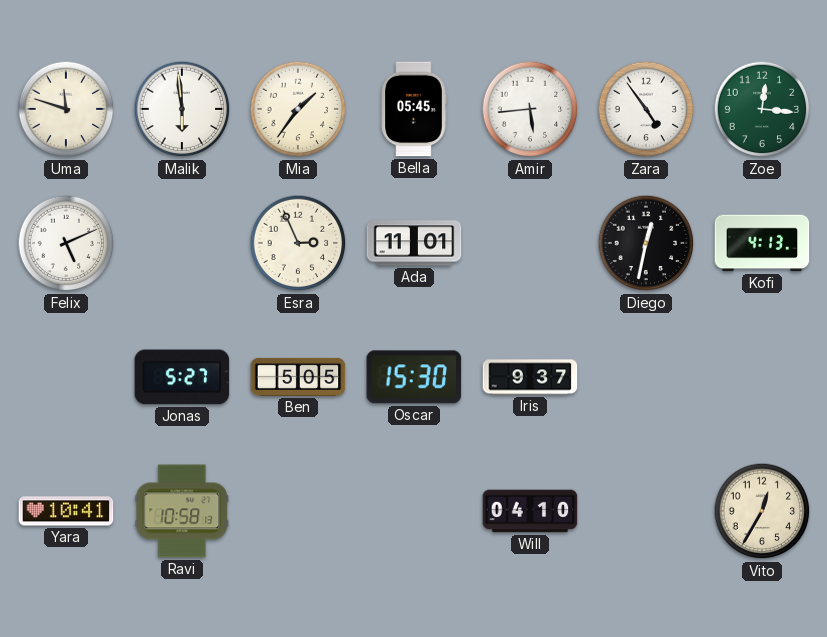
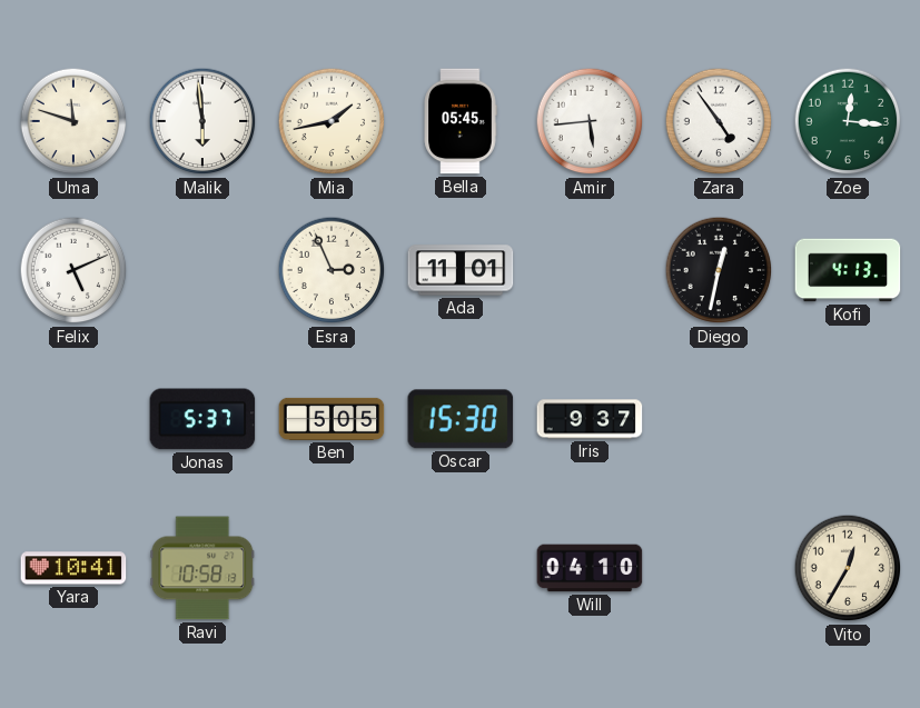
Mia: 1:36 -> 1:43
Jonas: 5:27 -> 5:37
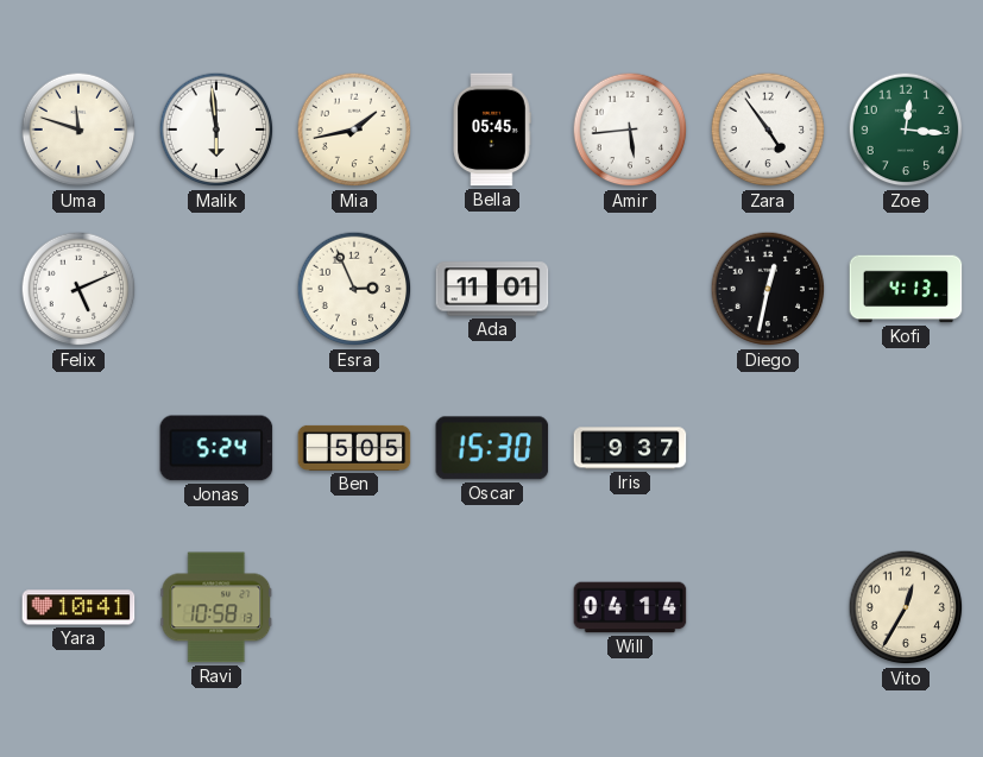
Jonas: 5:37 -> 5:24
Will: 04:10 -> 04:14
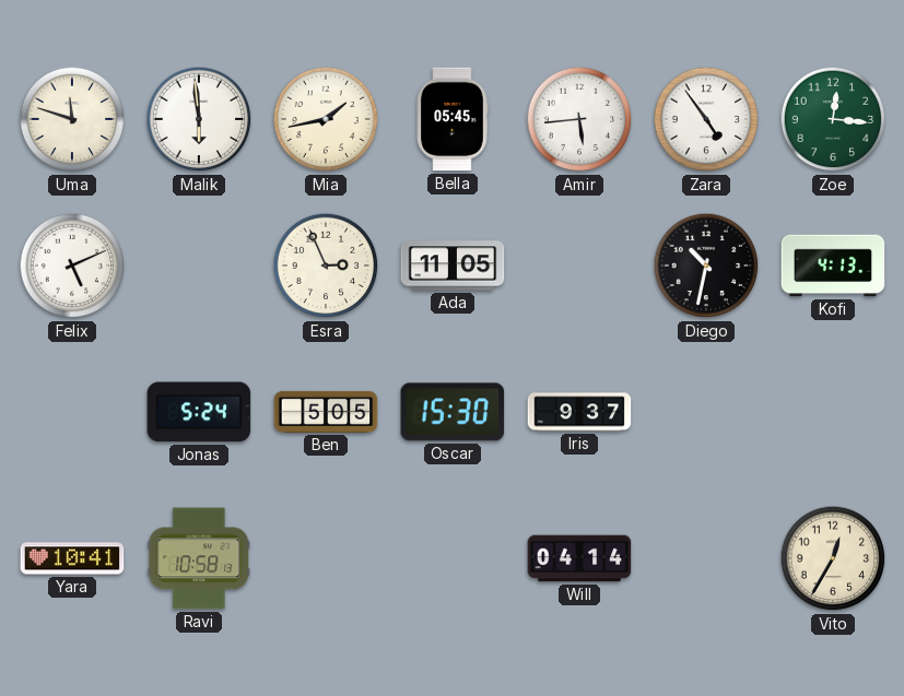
Ada: 11:01 -> 11:05
Diego: 12:32 -> 10:32
